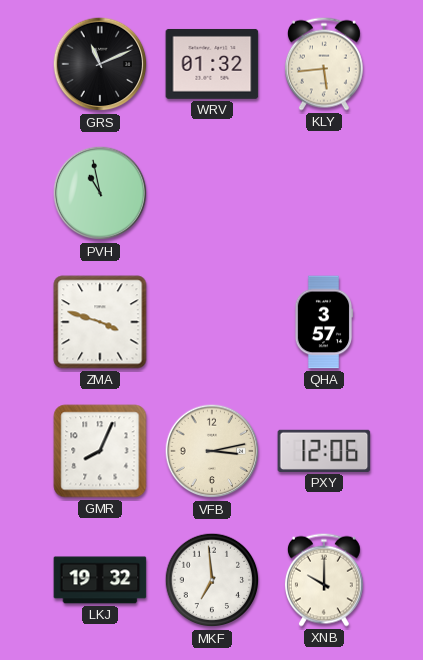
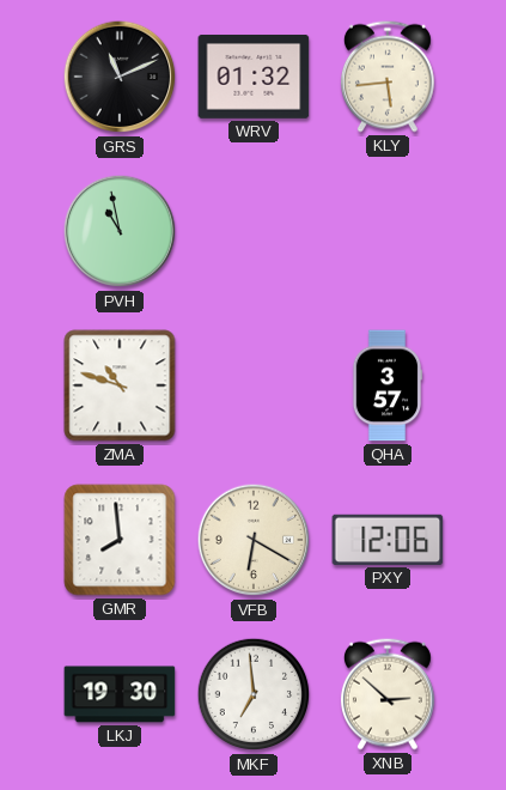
ZMA: 3:48 -> 10:48
GMR: 8:04 -> 7:59
VFB: 3:13 -> 6:20
LKJ: 19:32 -> 19:30
XNB: 10:00 -> 2:52
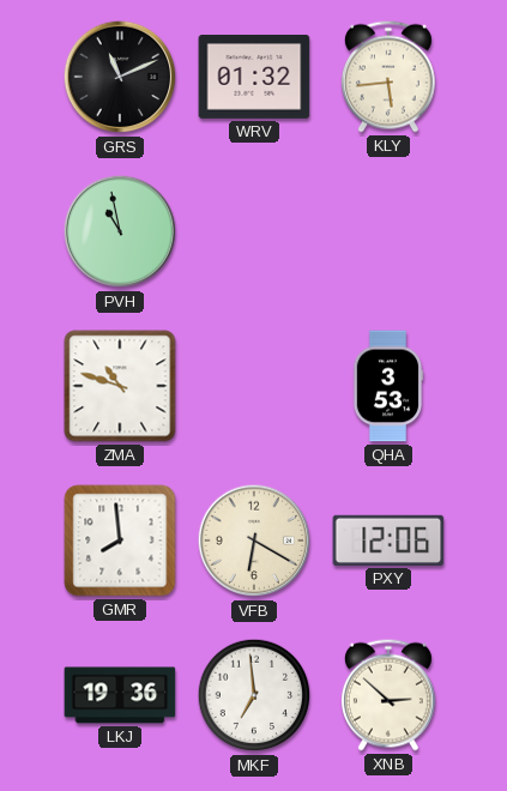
QHA: 3:57 -> 3:53
LKJ: 19:30 -> 19:36
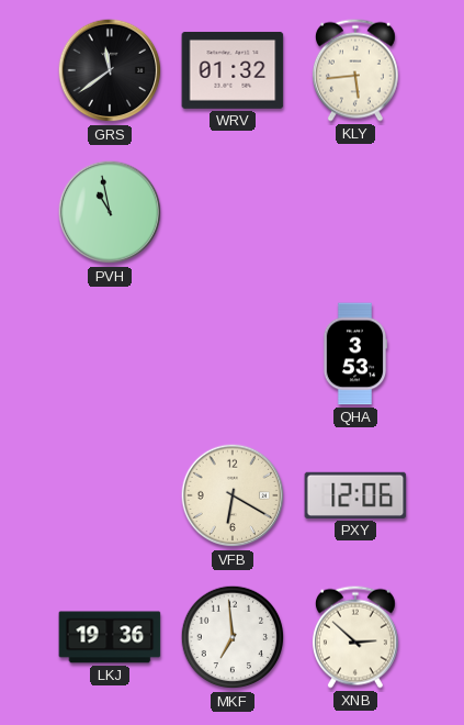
GRS: 11:11 -> 11:39
ZMA: 10:48 -> none
GMR: 7:59 -> none
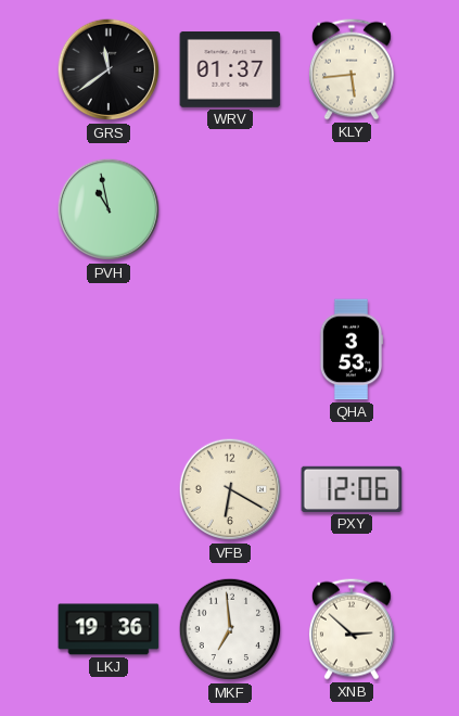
WRV: 01:32 -> 01:37
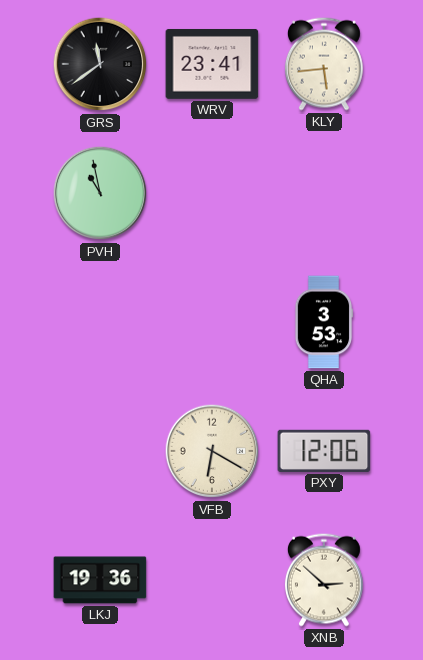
WRV: 01:37 -> 23:41
MKF: 6:59 -> none
